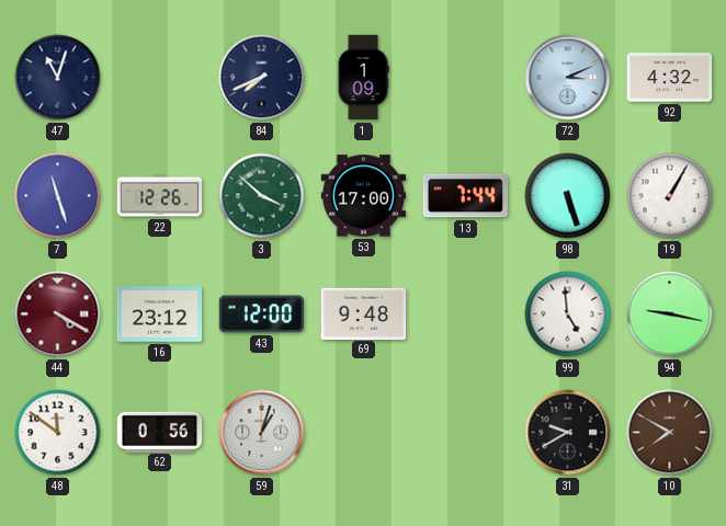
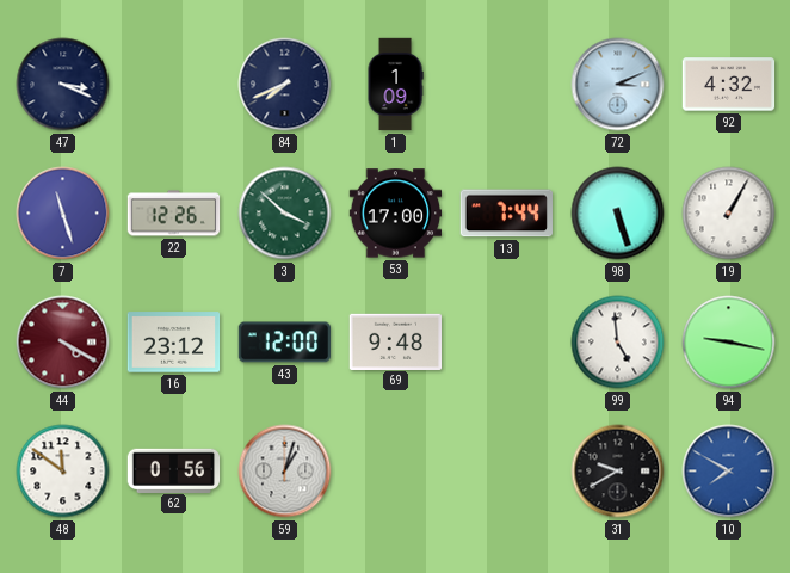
47: 11:03 -> 3:19
10 dial: brown -> blue
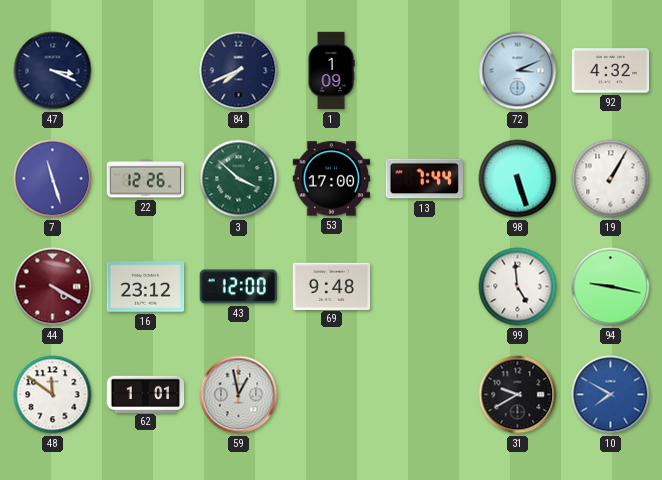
62: 0:56 -> 1:01
59: 1:03 -> 12:58
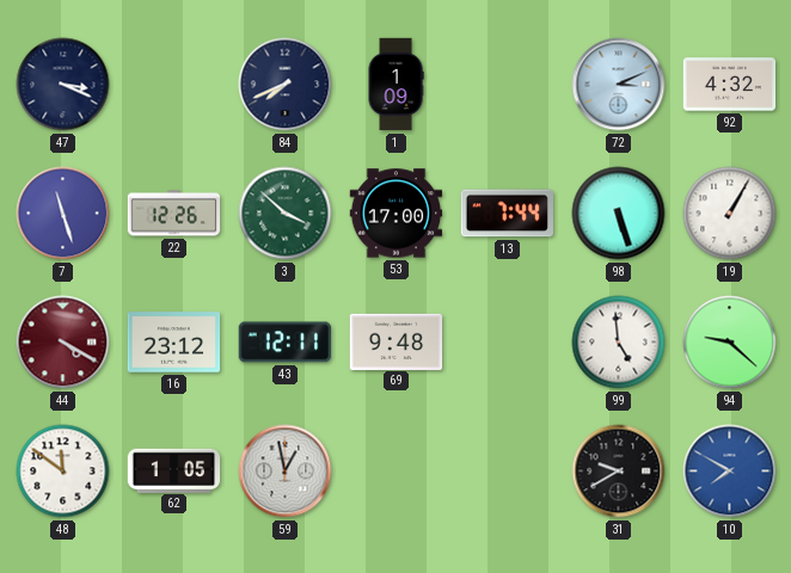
43: 12:00 -> 12:11
94: 9:17 -> 9:22
62: 1:01 -> 1:05
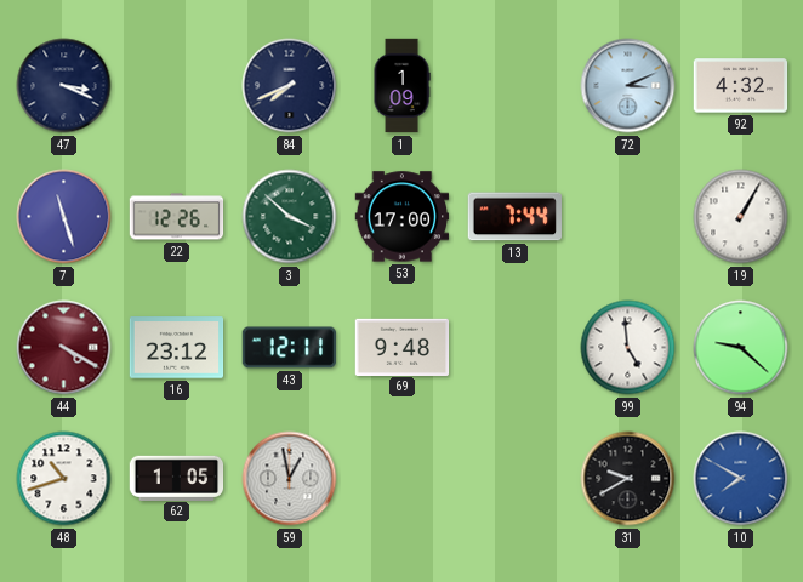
98: 5:27 -> none
48: 11:51 -> 10:42
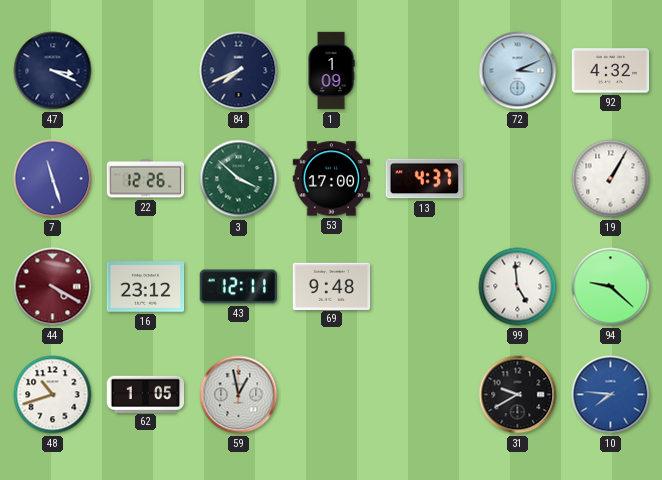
13: 7:44 -> 4:37
10: 7:50 -> 7:46
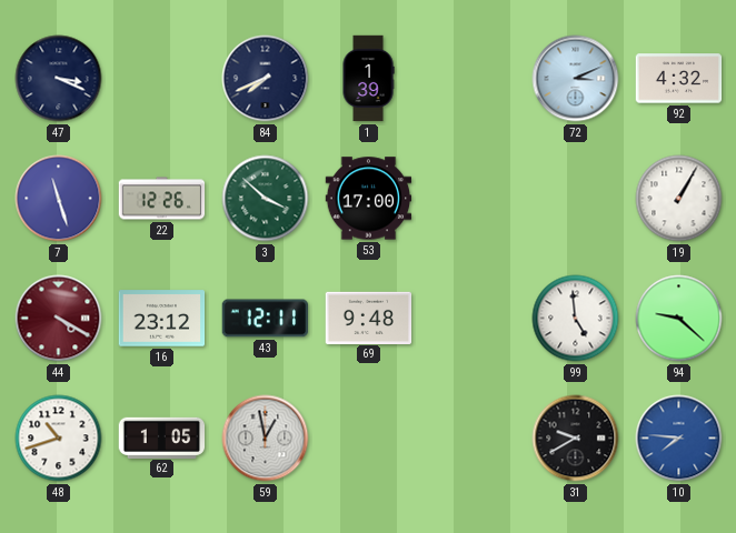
1: 1:09 -> 1:39
13: 4:37 -> none
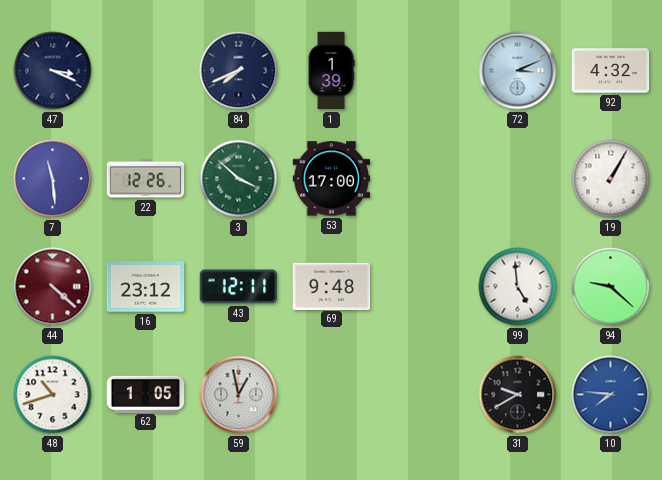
7: 11:27 -> 11:29
44: 4:20 -> 4:22
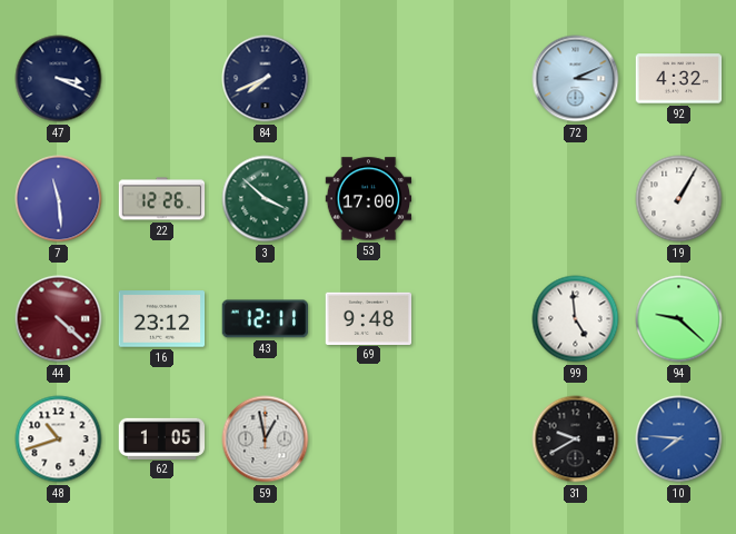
1: 1:39 -> none
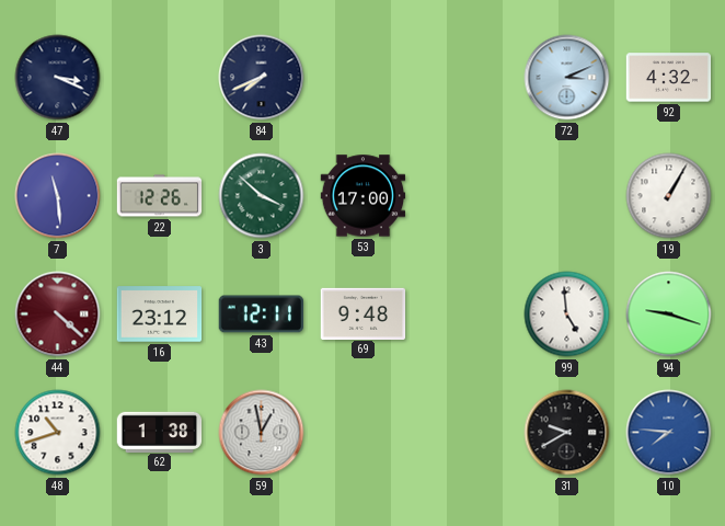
94: 9:22 -> 9:18
62: 1:05 -> 1:38
